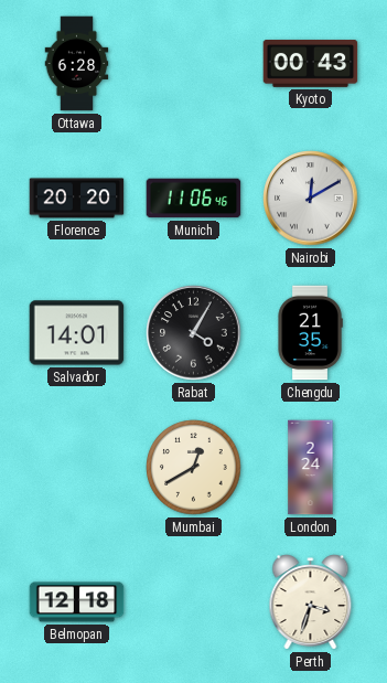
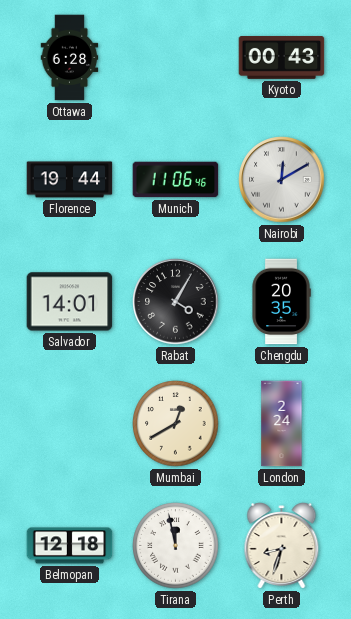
Florence: 20:20 -> 19:44
Chengdu: 21:35 -> 20:35
Tirana: none -> 11:58
Perth: 3:33 -> 8:33
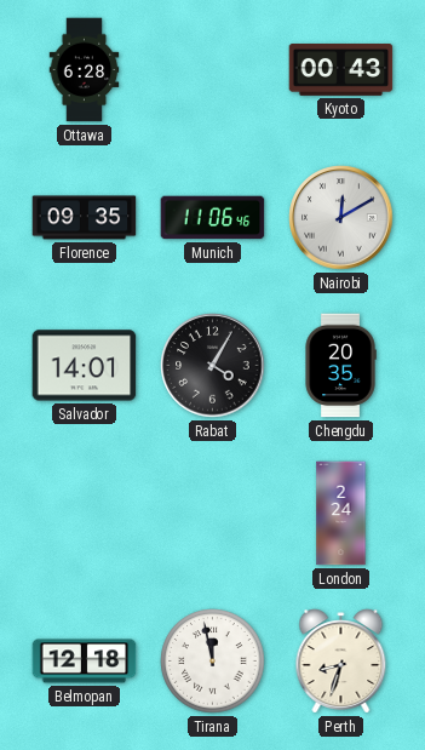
Florence: 19:44 -> 09:35
Mumbai: 12:40 -> none
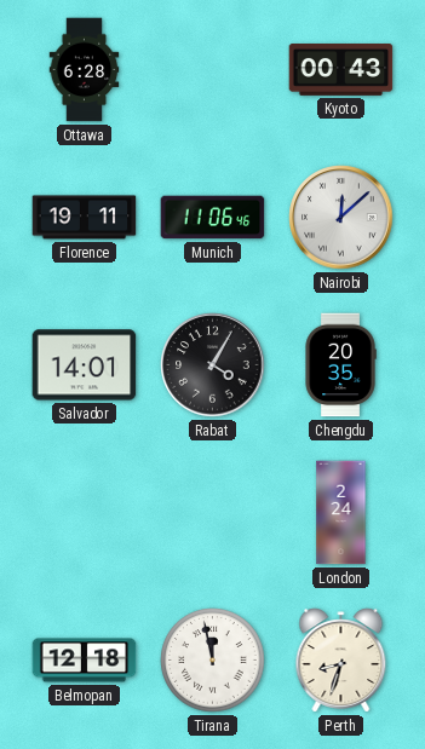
Florence: 09:35 -> 19:11
Nairobi: 12:10 -> 12:08
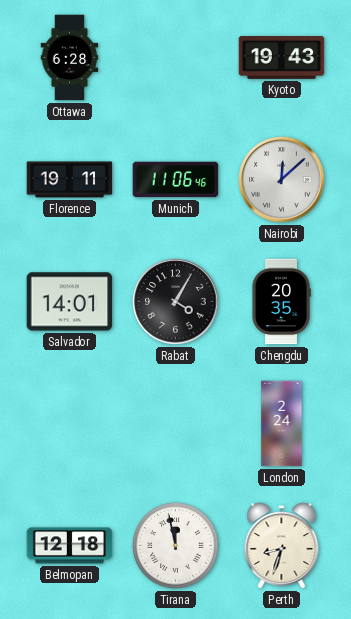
Kyoto: 00:43 -> 19:43
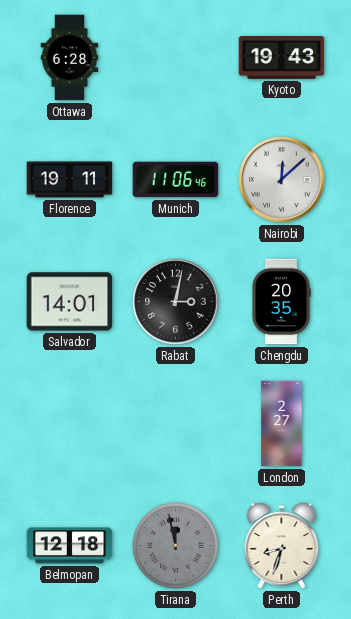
Rabat: 4:05 -> 3:02
London: 2:24 -> 2:27
Tirana dial: white -> grey
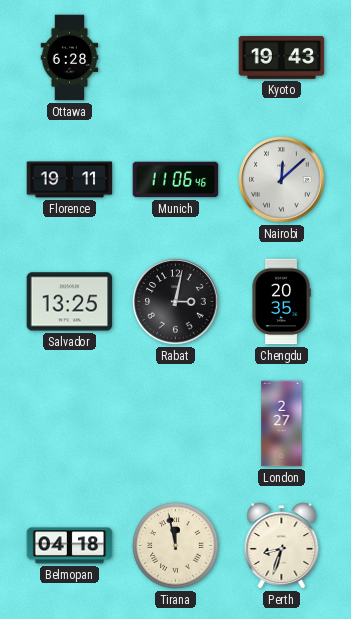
Salvador: 14:01 -> 13:25
Belmopan: 12:18 -> 04:18
Tirana dial: grey -> cream
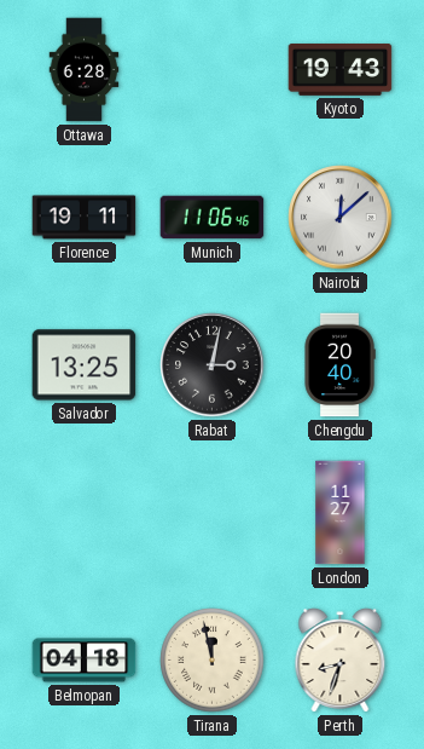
Chengdu: 20:35 -> 20:40
London: 2:27 -> 11:27
